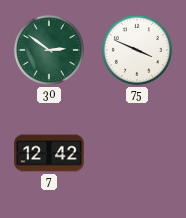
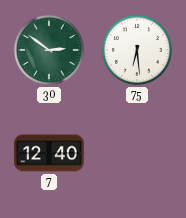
75: 3:49 -> 6:29
7: 12:42 -> 12:40
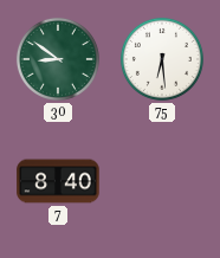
30: 2:51 -> 8:51
7: 12:40 -> 8:40
